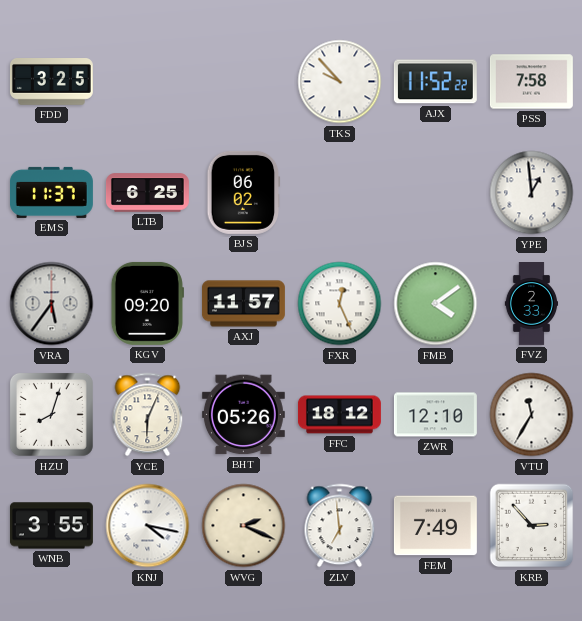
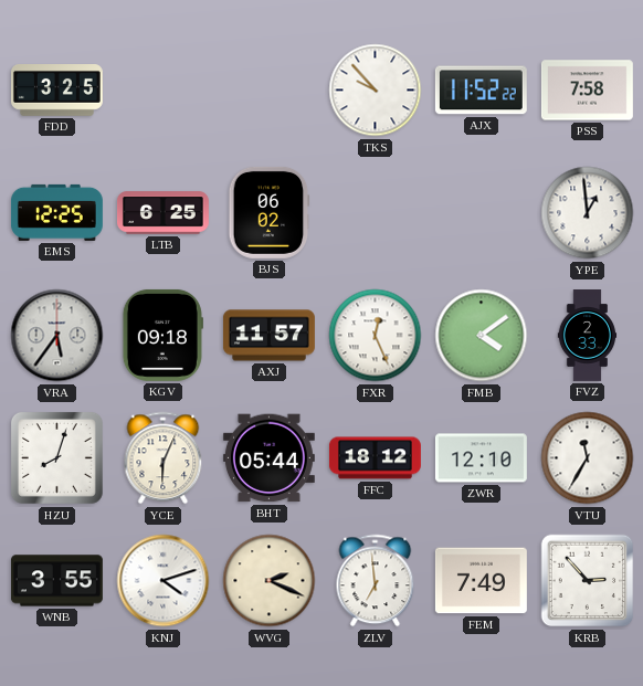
EMS: 11:37 -> 12:25
KGV: 09:20 -> 09:18
BHT: 05:26 -> 05:44
KNJ: 4:17 -> 4:12
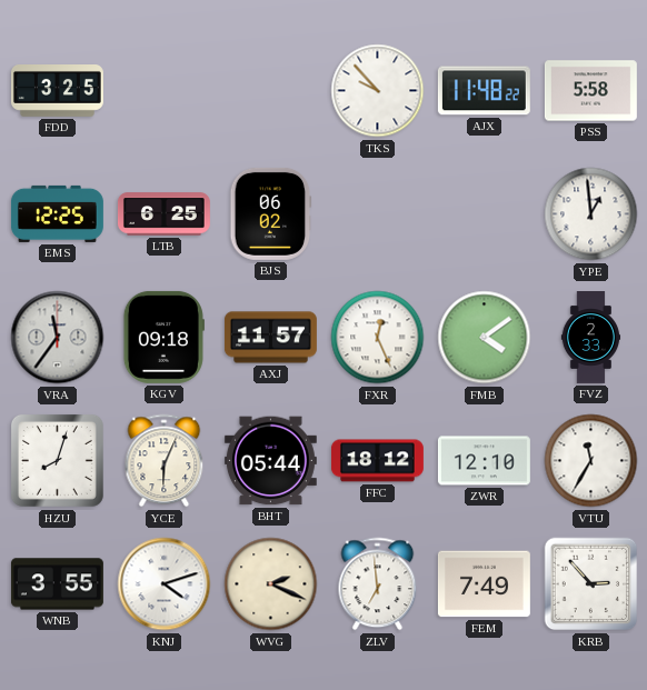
AJX: 11:52 -> 11:48
PSS: 7:58 -> 5:58
VRA: 5:36 -> 11:36
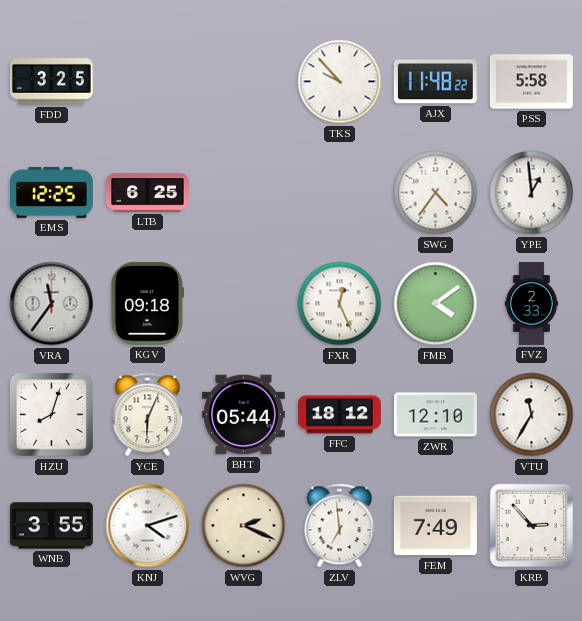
BJS: 06:02 -> none
SWG: none -> 4:36
AXJ: 11:57 -> none
